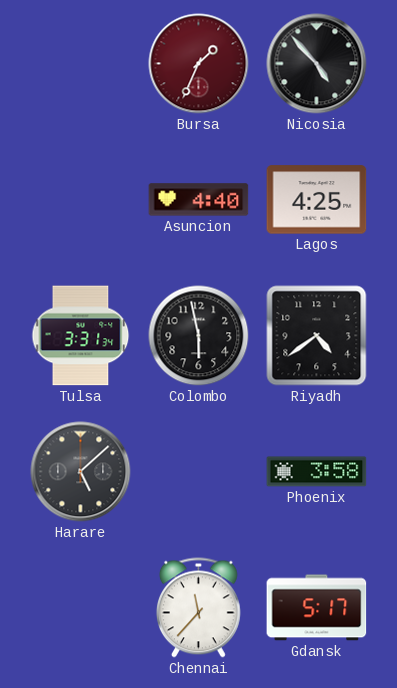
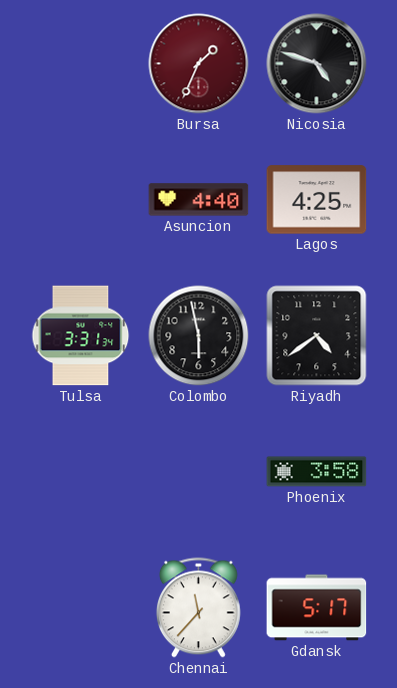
Nicosia: 4:53 -> 4:48
Harare: 5:08 -> none
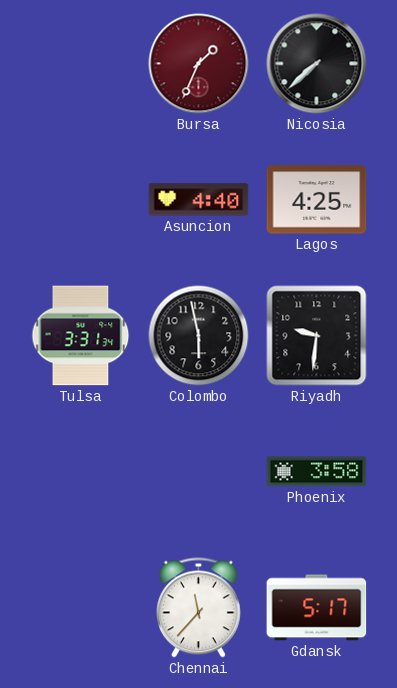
Nicosia: 4:48 -> 7:38
Riyadh: 4:39 -> 9:31
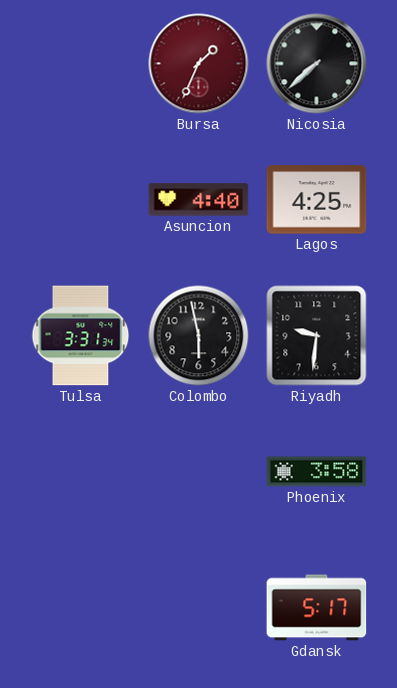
Chennai: 11:37 -> none
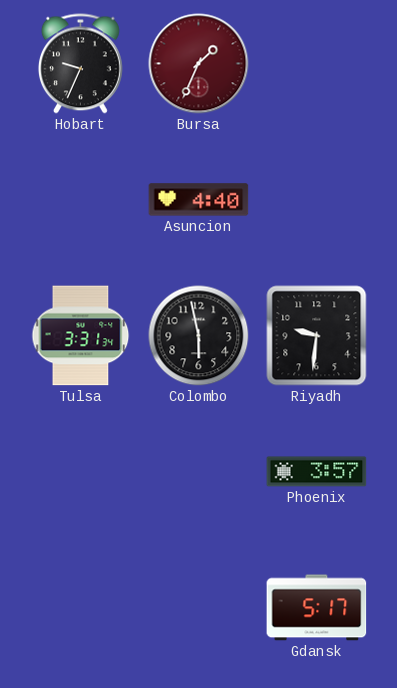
Hobart: none -> 9:34
Nicosia: 7:38 -> none
Lagos: 4:25 -> none
Phoenix: 3:58 -> 3:57
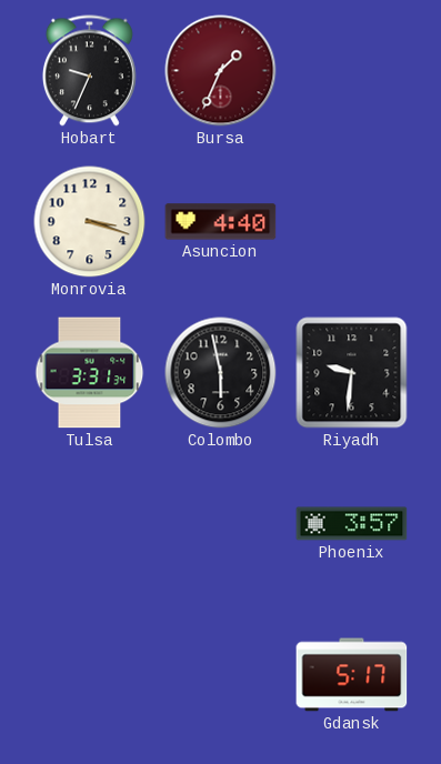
Monrovia: none -> 3:18
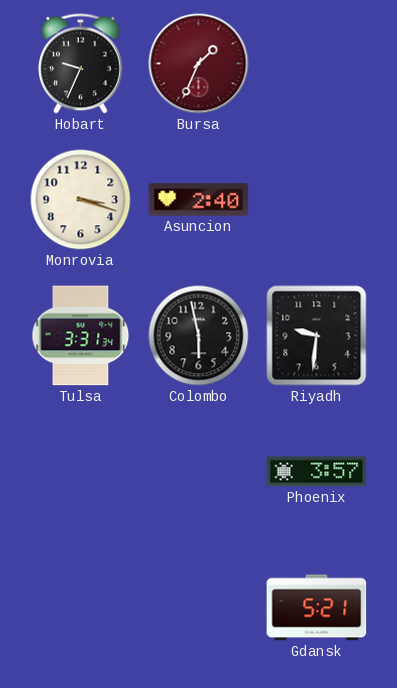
Asuncion: 4:40 -> 2:40
Gdansk: 5:17 -> 5:21
